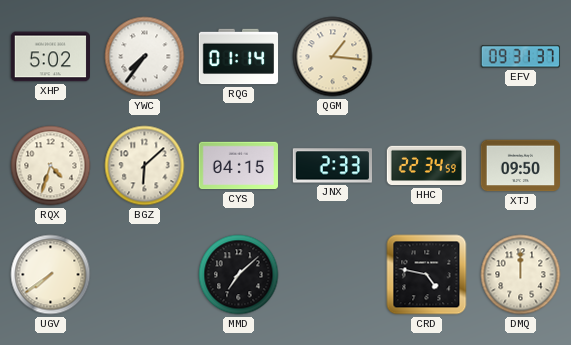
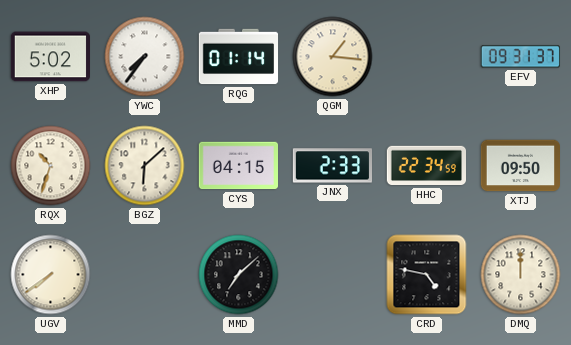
RQX: 4:33 -> 10:33
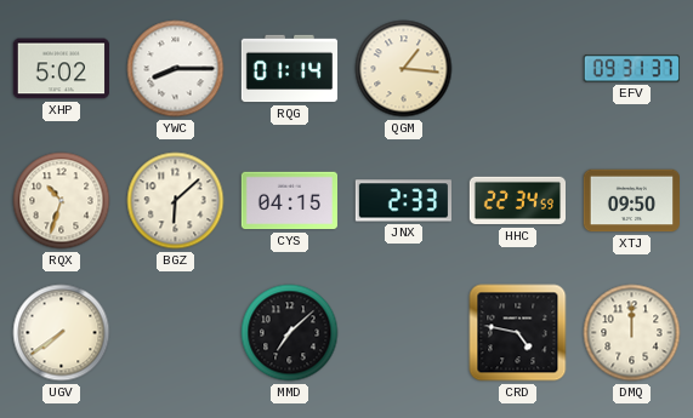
YWC: 7:36 -> 8:15
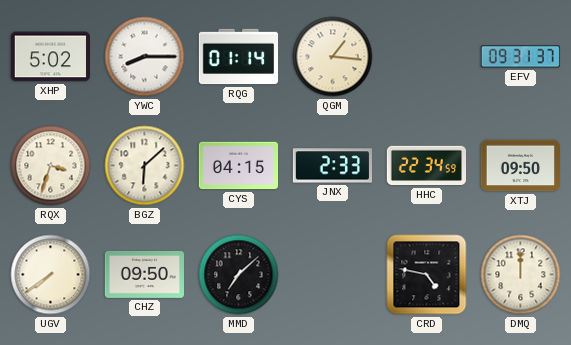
RQX: 10:33 -> 3:33
CHZ: none -> 09:50
